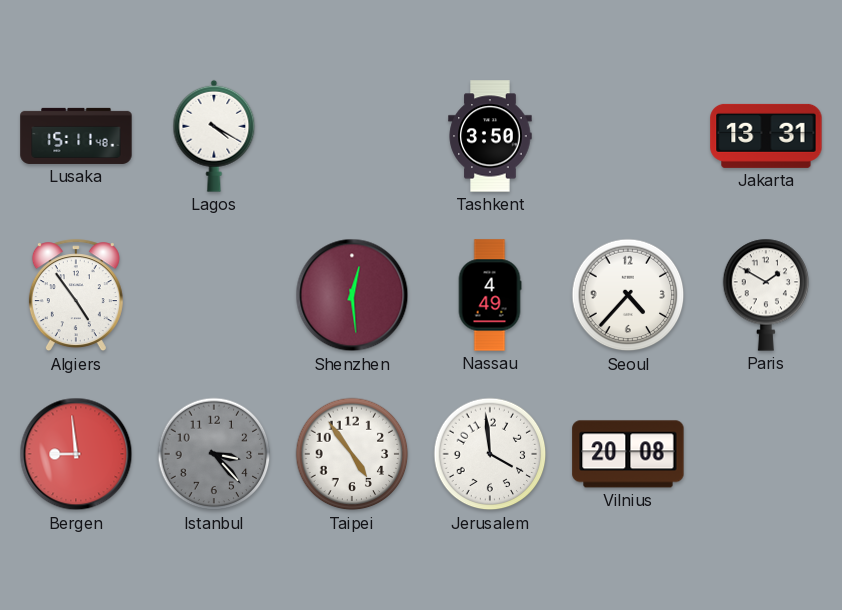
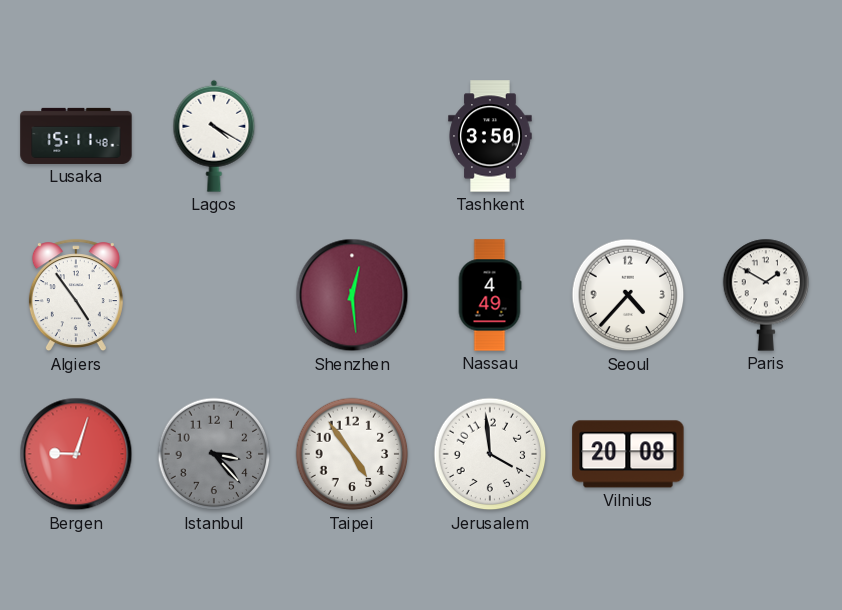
Jakarta: 13:31 -> none
Bergen: 8:59 -> 9:03
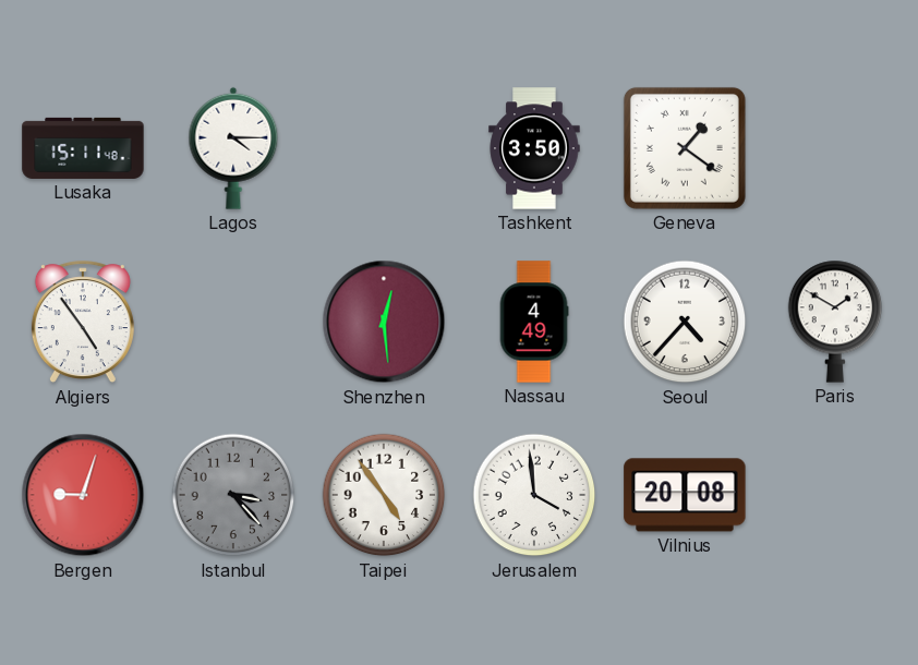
Lagos: 4:20 -> 4:15
Geneva: none -> 1:21
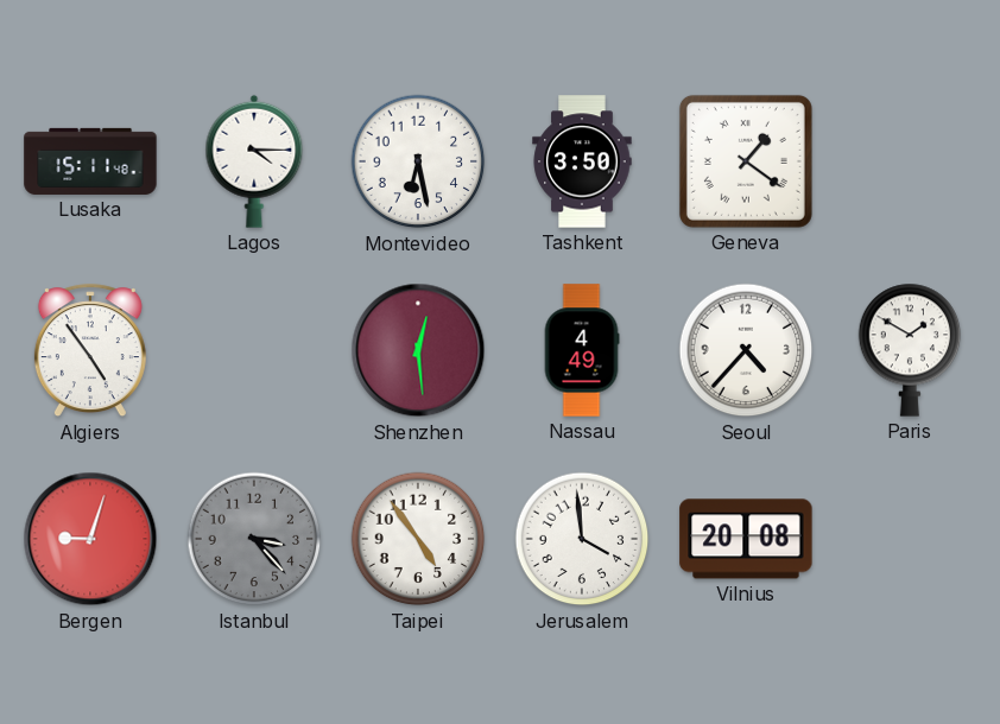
Montevideo: none -> 6:28
